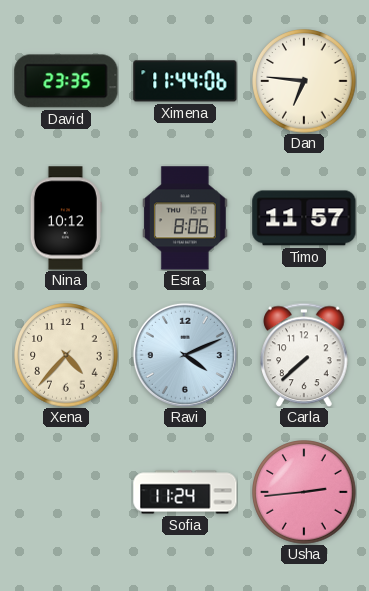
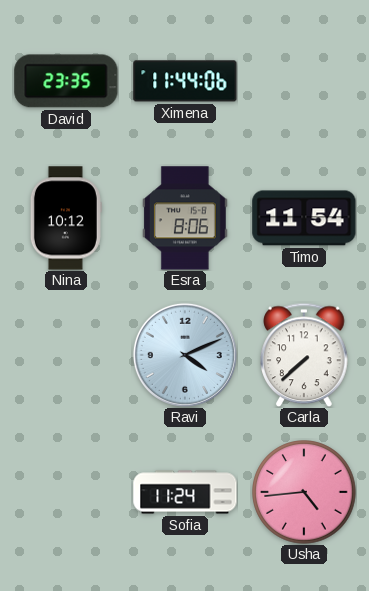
Dan: 6:46 -> none
Timo: 11:57 -> 11:54
Xena: 4:37 -> none
Usha: 2:44 -> 4:44
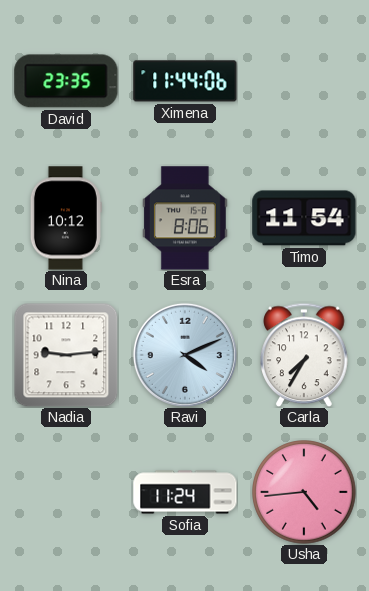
Nadia: none -> 9:14
Carla: 7:38 -> 7:35
